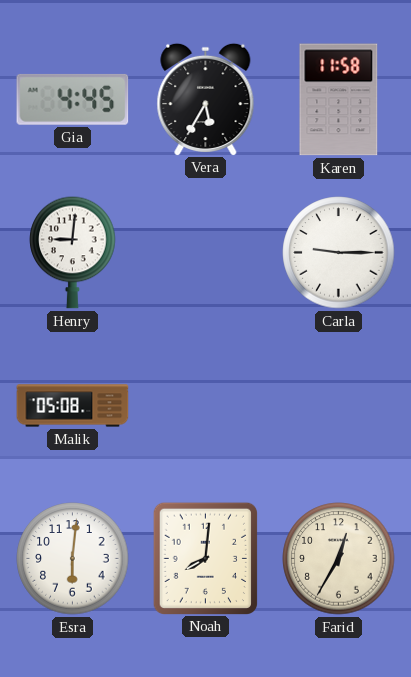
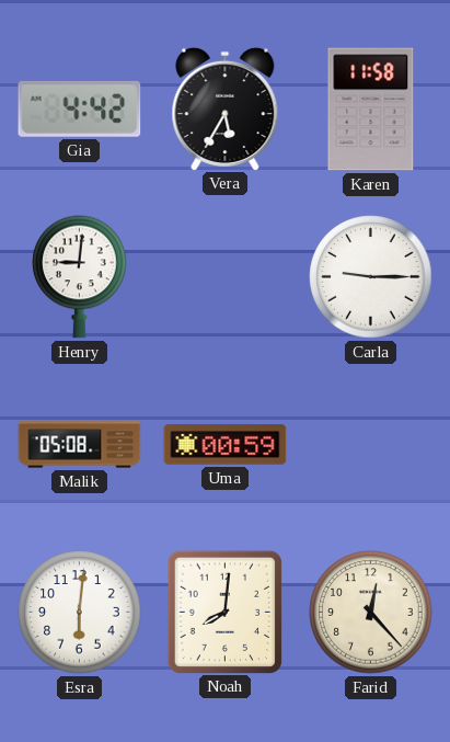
Gia: 4:45 -> 4:42
Uma: none -> 00:59
Farid: 12:35 -> 12:23
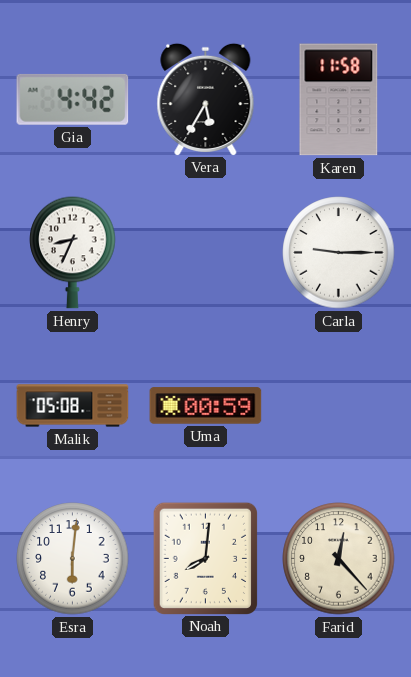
Henry: 9:01 -> 8:34
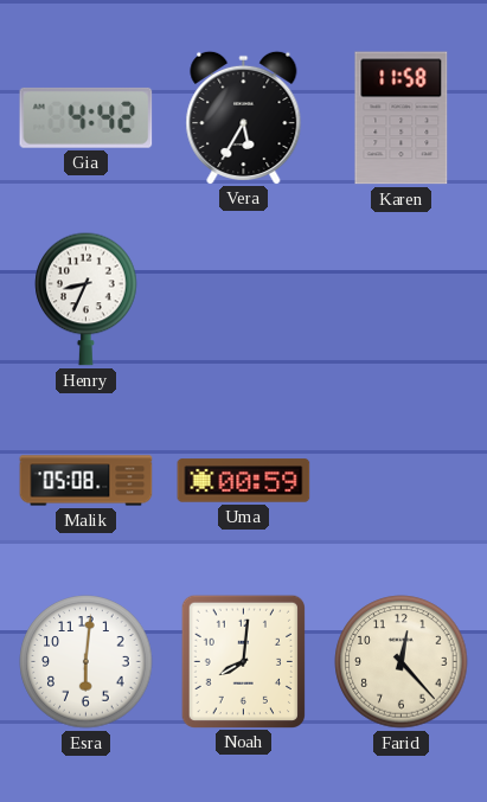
Carla: 9:15 -> none
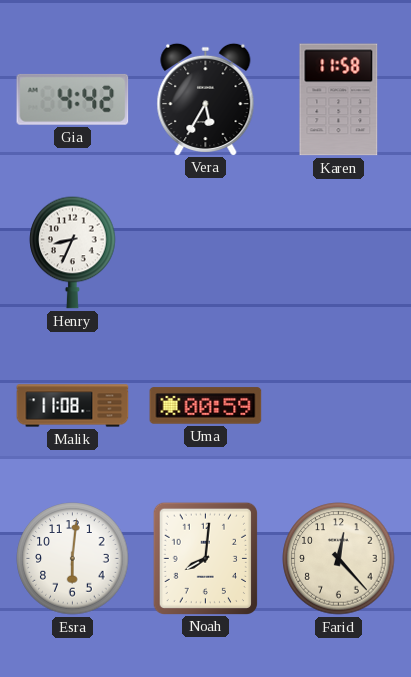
Malik: 05:08 -> 11:08
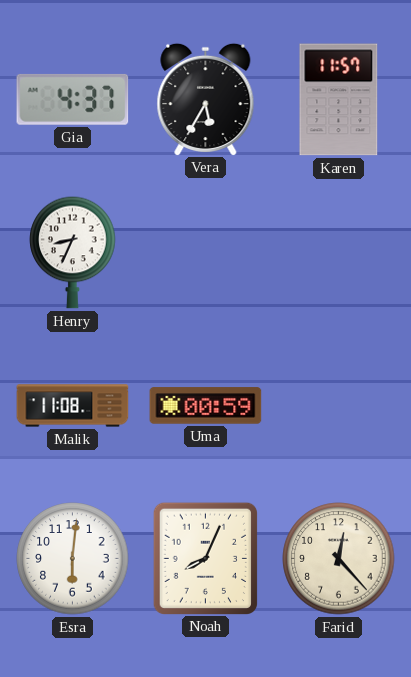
Gia: 4:42 -> 4:37
Karen: 11:58 -> 11:57
Noah: 8:01 -> 8:04
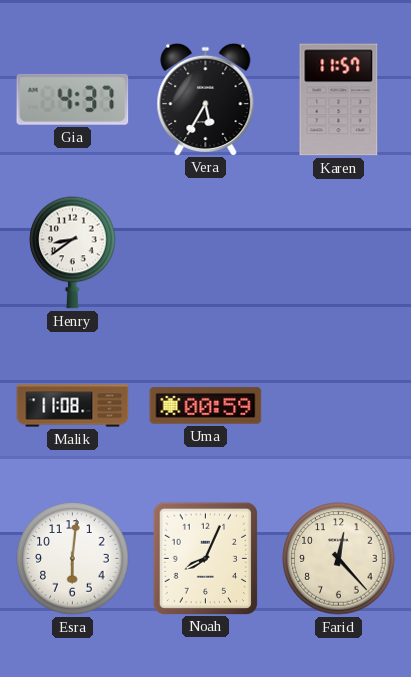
Henry: 8:34 -> 8:39
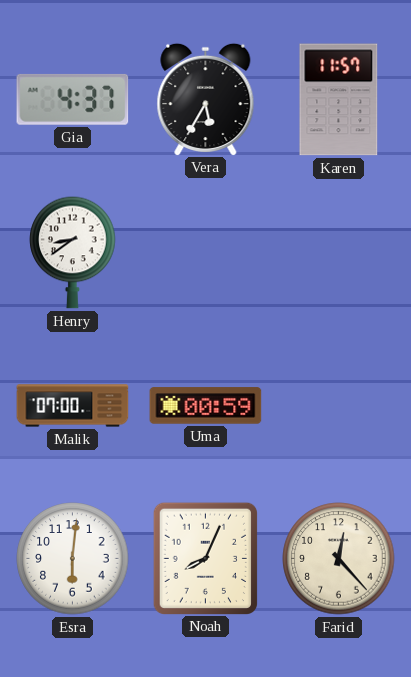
Malik: 11:08 -> 07:00
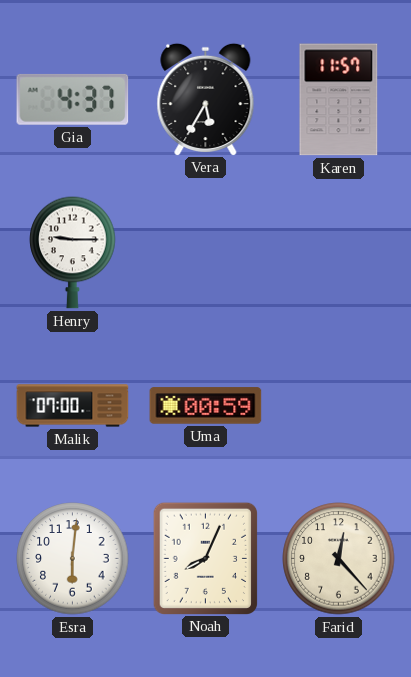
Henry: 8:39 -> 9:15
